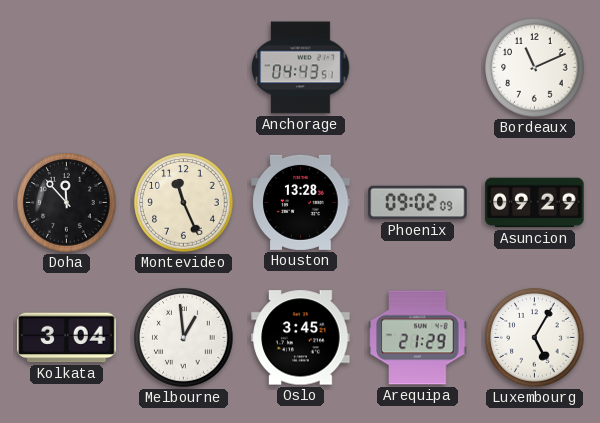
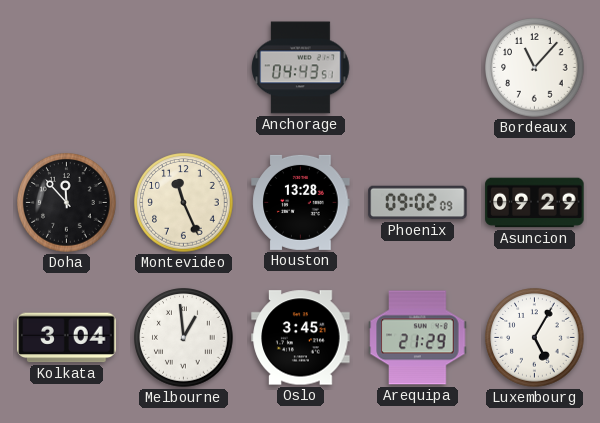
Bordeaux: 11:11 -> 11:07
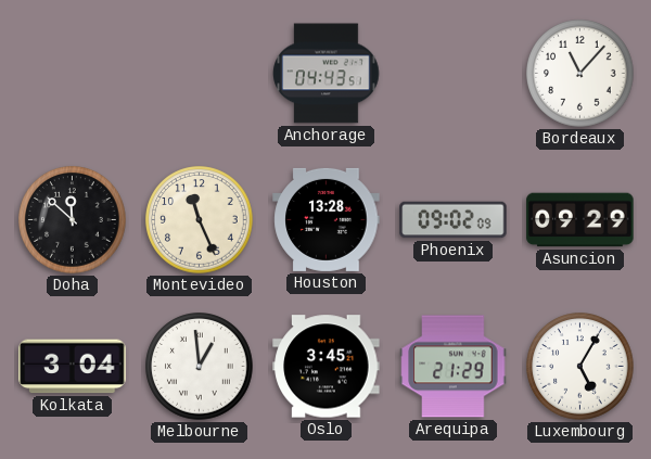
Doha: 11:53 -> 11:52
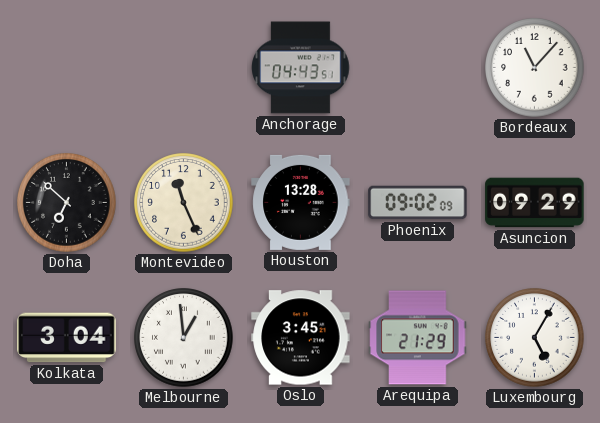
Doha: 11:52 -> 6:52
